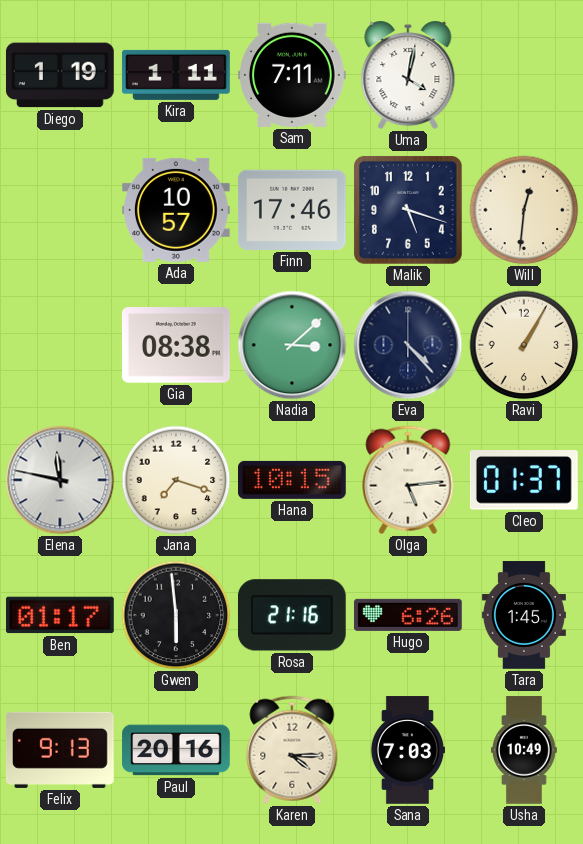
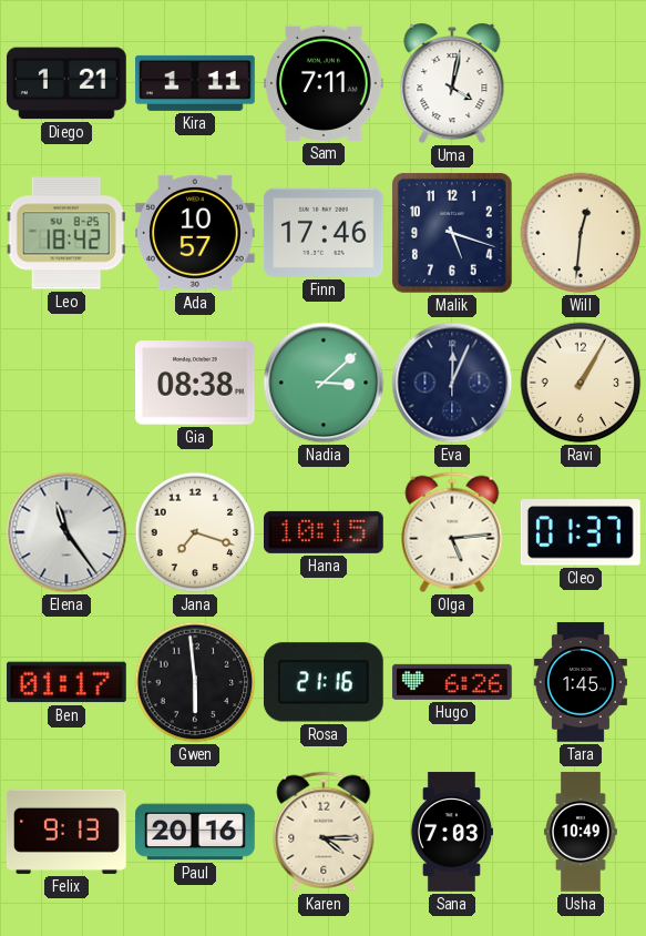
Diego: 1:19 -> 1:21
Leo: none -> 18:42
Eva: 4:23 -> 12:04
Elena: 11:47 -> 11:24
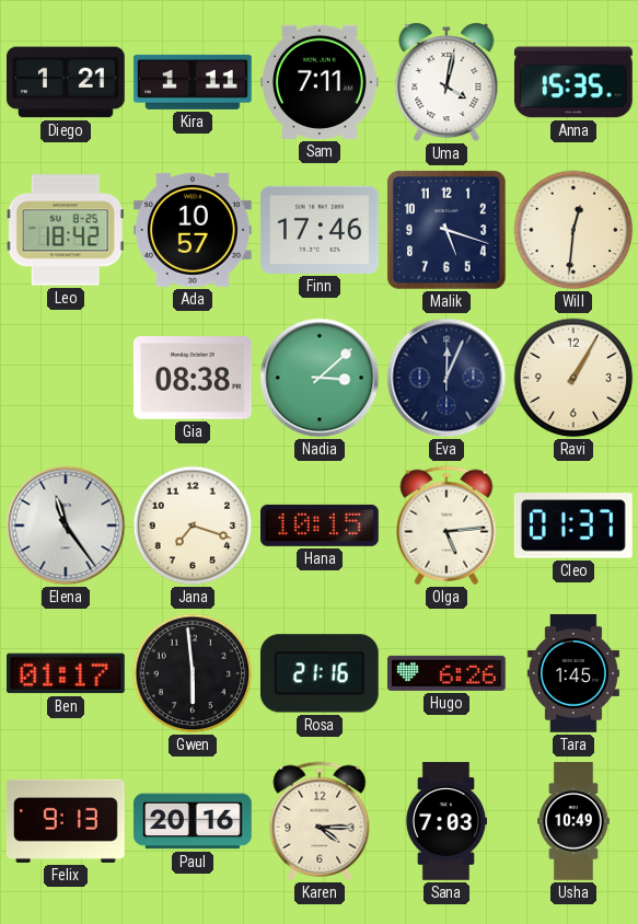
Anna: none -> 15:35
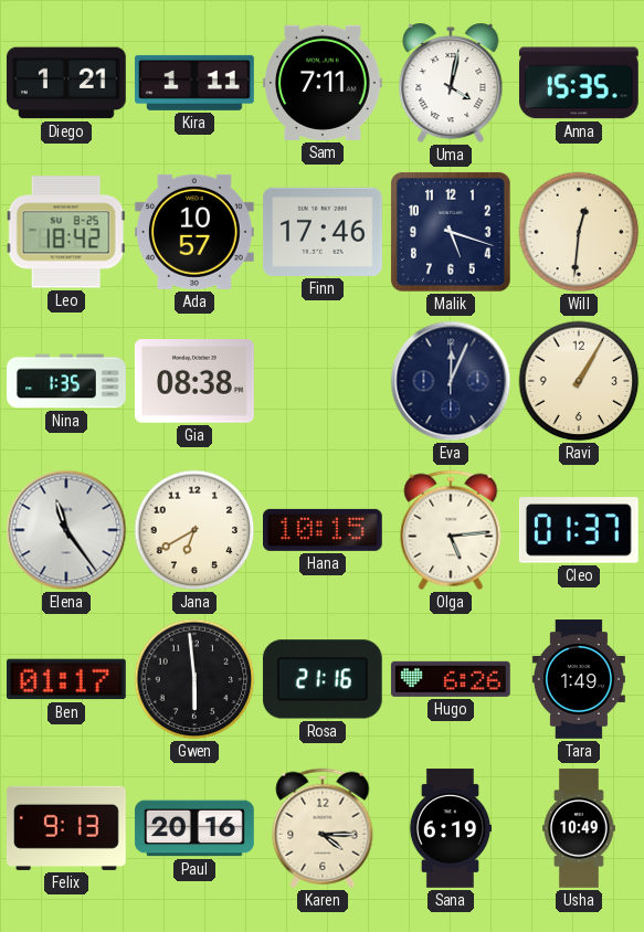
Nina: none -> 1:35
Nadia: 3:08 -> none
Jana: 7:18 -> 6:40
Tara: 1:45 -> 1:49
Sana: 7:03 -> 6:19
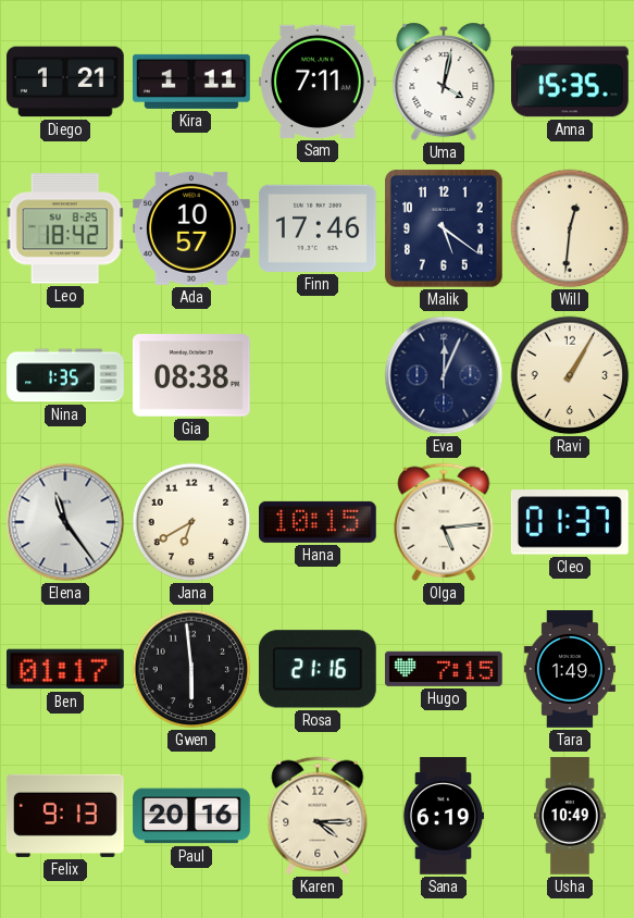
Malik: 5:18 -> 5:21
Hugo: 6:26 -> 7:15
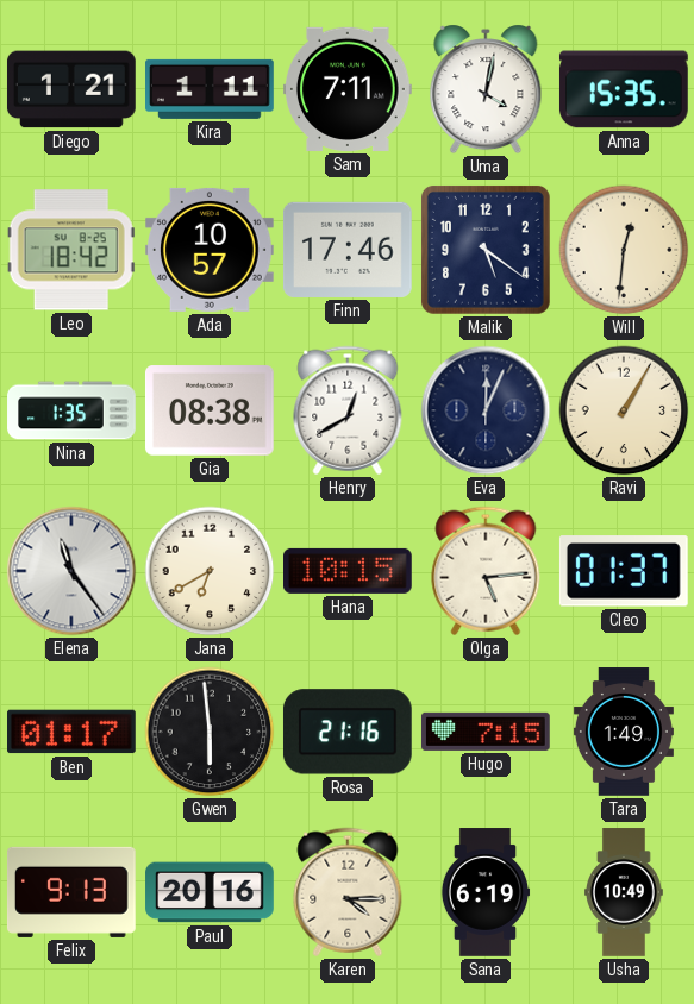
Henry: none -> 12:40
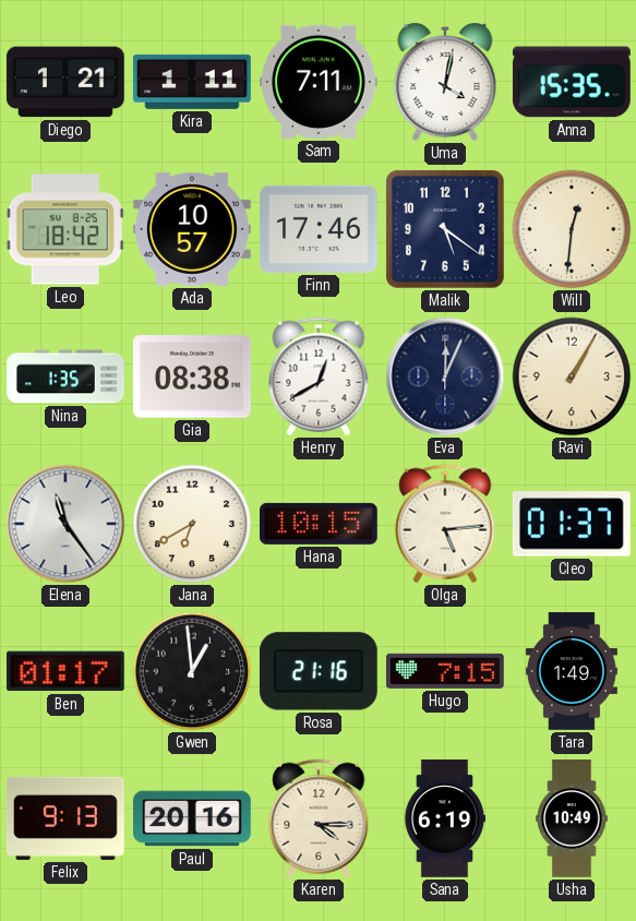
Gwen: 5:59 -> 12:59
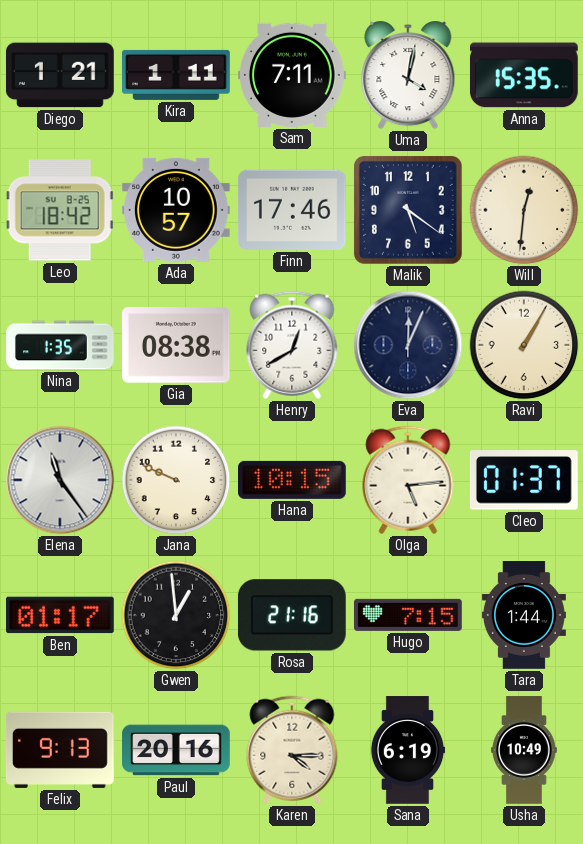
Jana: 6:40 -> 9:49
Tara: 1:49 -> 1:44
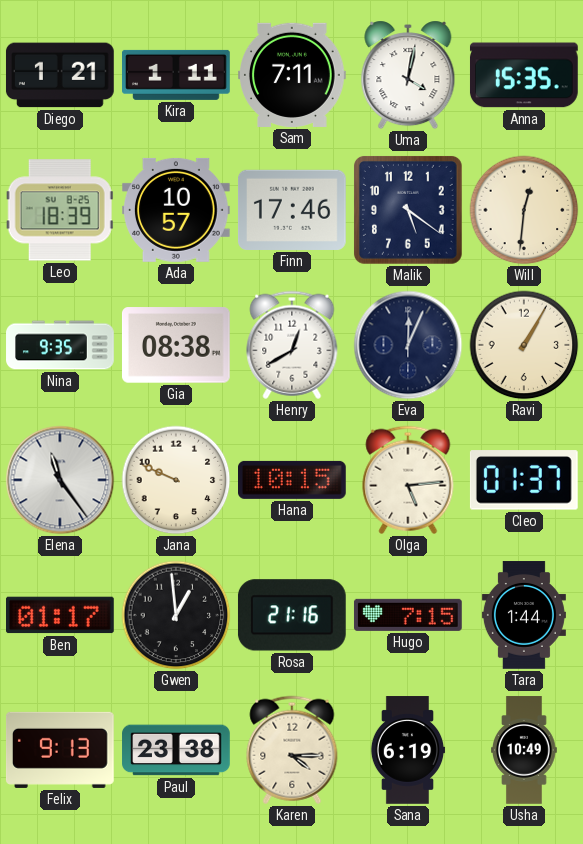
Leo: 18:42 -> 18:39
Nina: 1:35 -> 9:35
Paul: 20:16 -> 23:38
